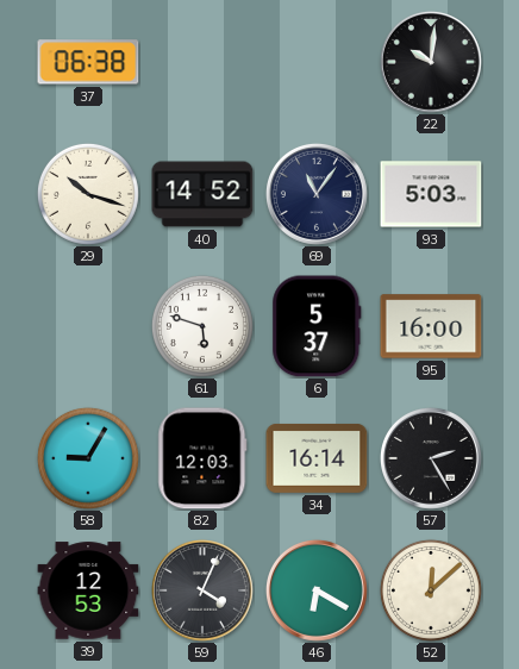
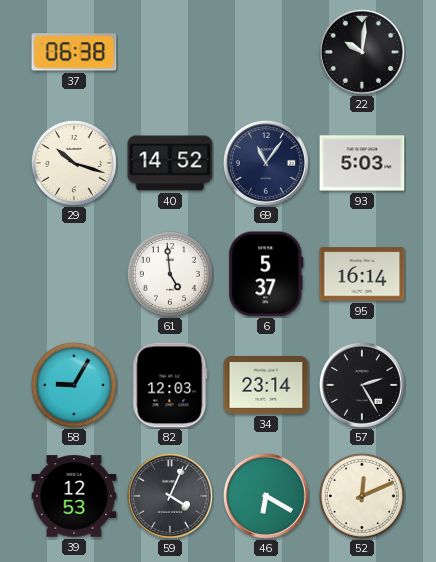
61: 5:48 -> 4:59
95: 16:00 -> 16:14
34: 16:14 -> 23:14
52: 12:08 -> 12:11
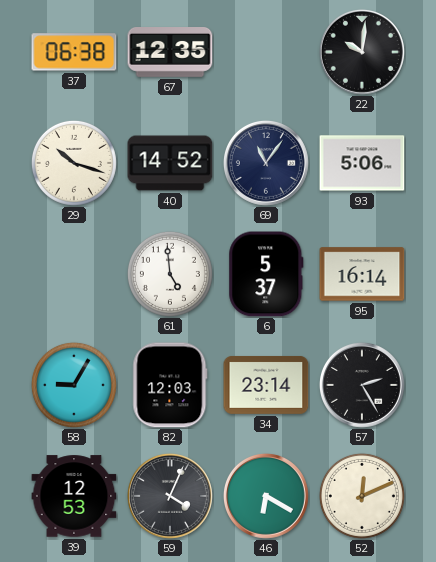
67: none -> 12:35
93: 5:03 -> 5:06
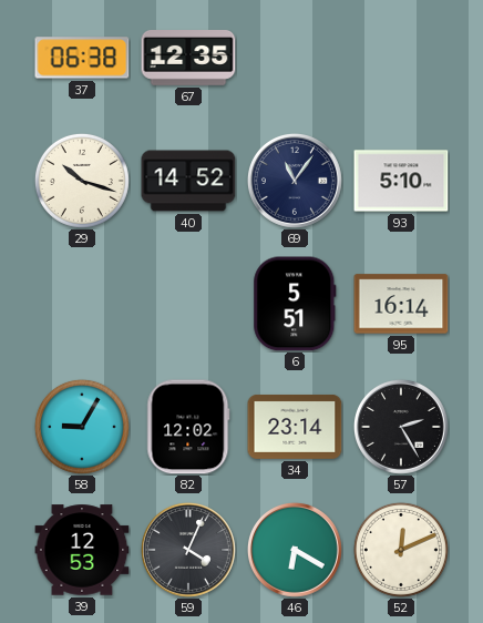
22: 10:01 -> none
93: 5:06 -> 5:10
61: 4:59 -> none
6: 5:37 -> 5:51
82: 12:03 -> 12:02
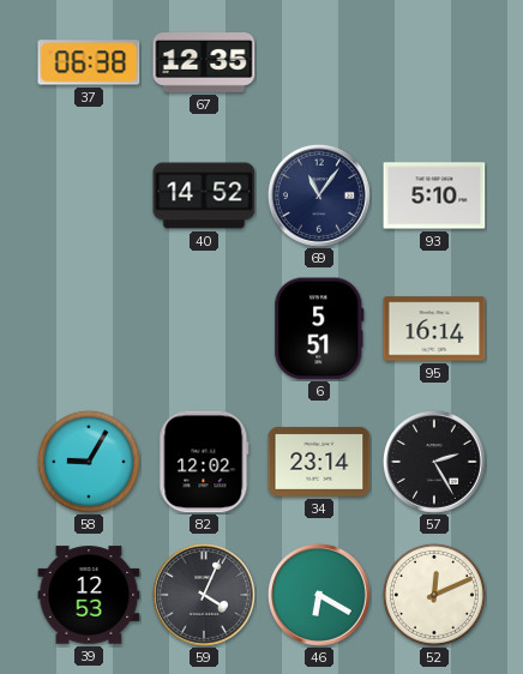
29: 10:18 -> none
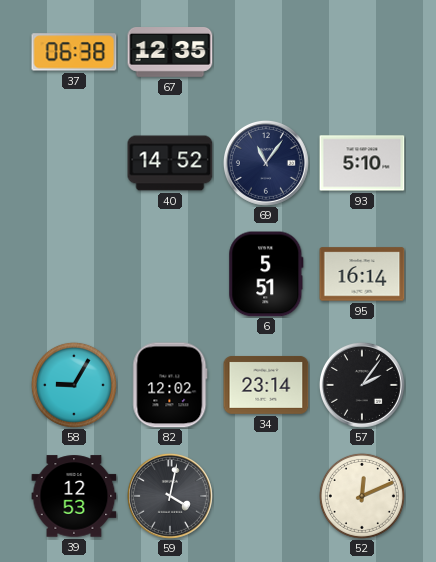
57: 2:25 -> 2:06
59: 4:04 -> 4:02
46: 6:20 -> none
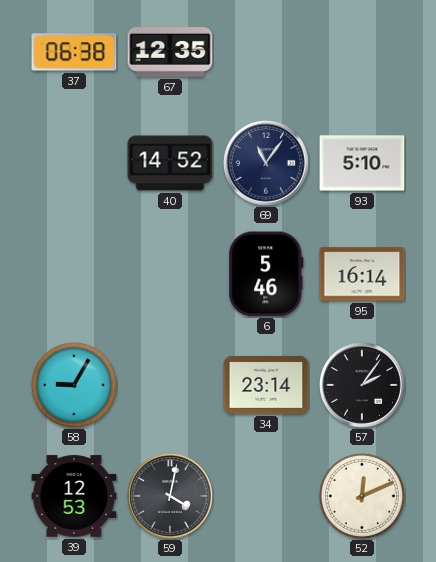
6: 5:51 -> 5:46
82: 12:02 -> none
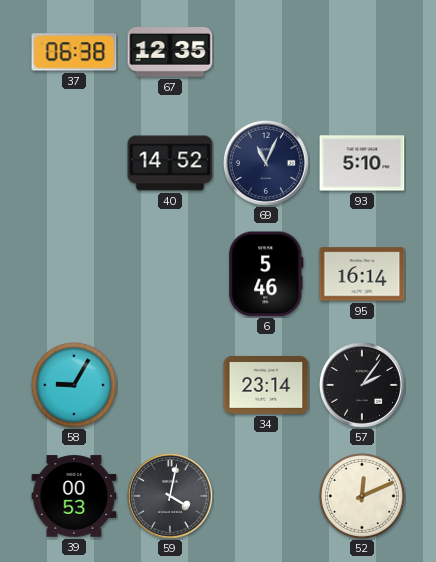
69: 11:06 -> 11:04
39: 12:53 -> 00:53
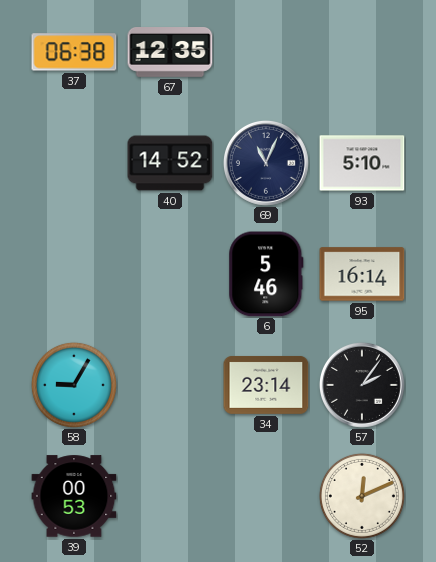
59: 4:02 -> none
